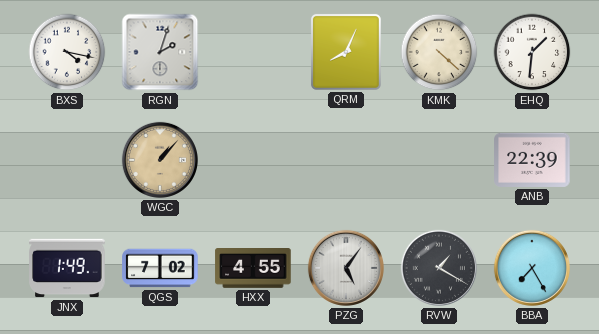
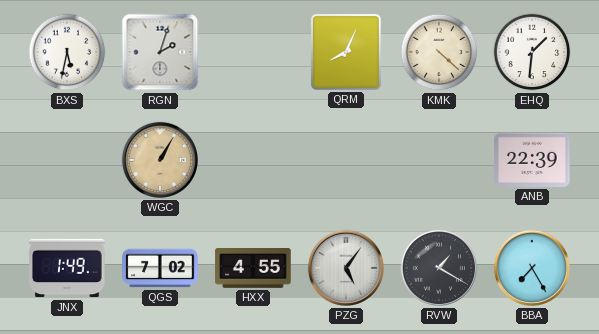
BXS: 4:17 -> 5:32
WGC: 1:07 -> 1:05
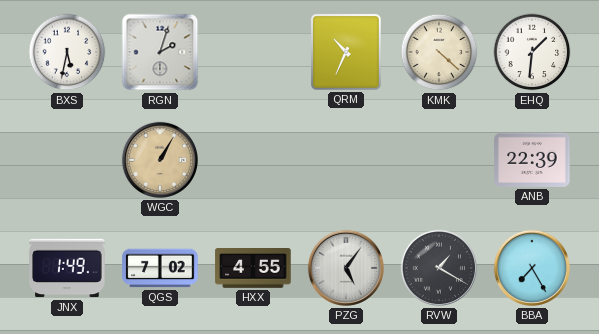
QRM: 8:04 -> 10:34
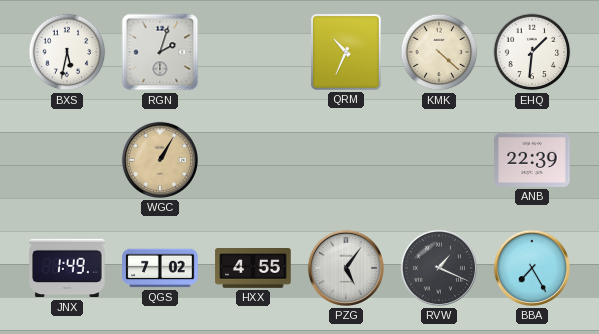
RVW: 1:20 -> 1:19
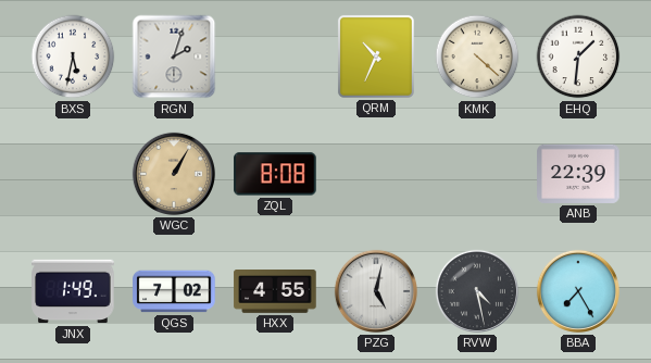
ZQL: none -> 8:08
PZG: 5:06 -> 5:02
RVW: 1:19 -> 4:28
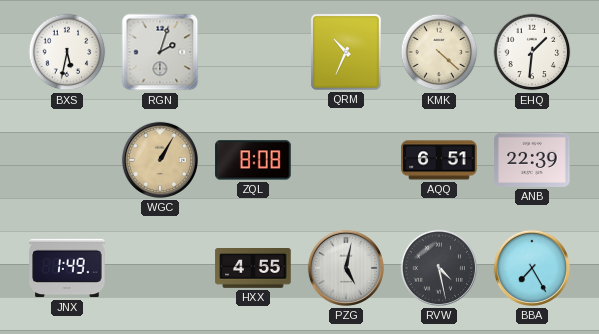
AQQ: none -> 6:51
QGS: 7:02 -> none
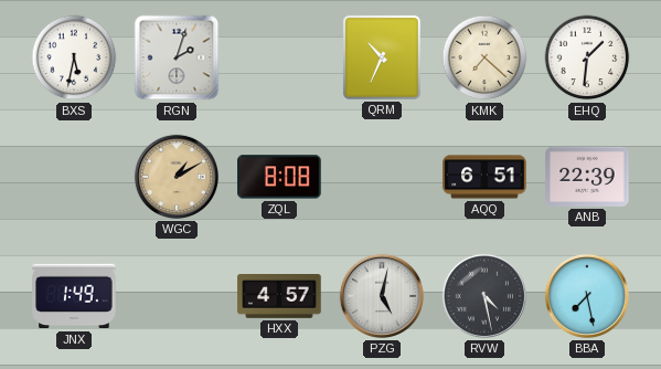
KMK: 4:22 -> 7:22
WGC: 1:05 -> 1:10
HXX: 4:55 -> 4:57
BBA: 7:25 -> 7:28
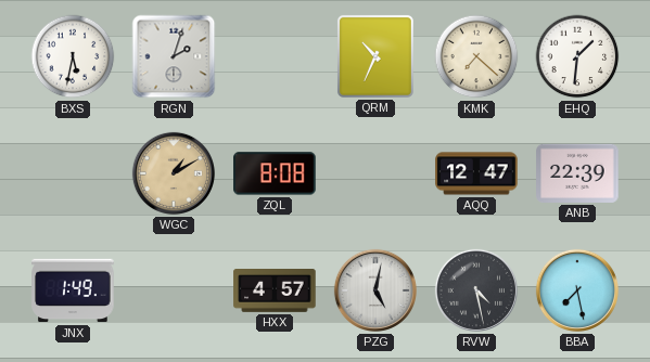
AQQ: 6:51 -> 12:47
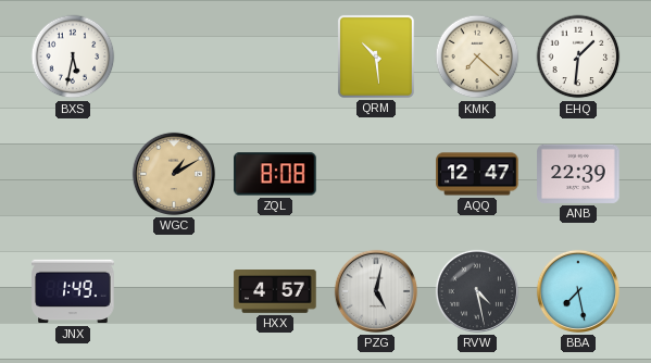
RGN: 2:03 -> none
QRM: 10:34 -> 10:29
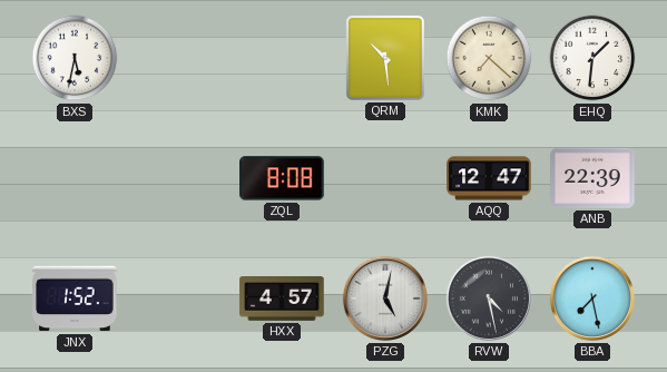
WGC: 1:10 -> none
JNX: 1:49 -> 1:52
